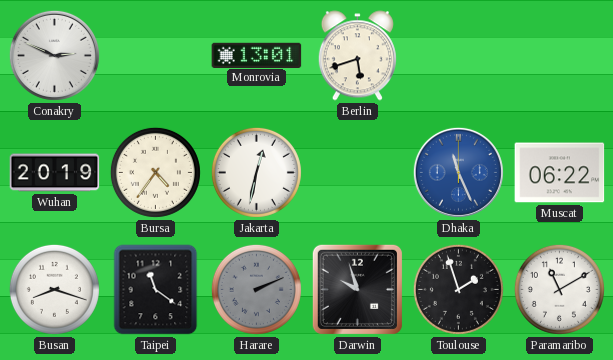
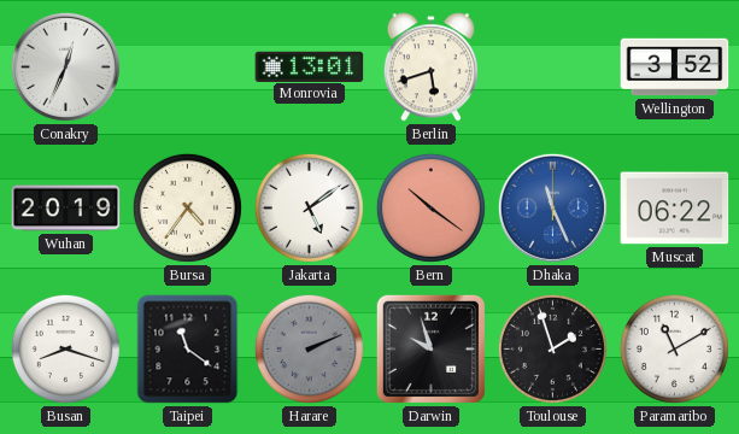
Conakry: 2:49 -> 12:34
Wellington: none -> 3:52
Jakarta: 12:32 -> 5:09
Bern: none -> 10:21
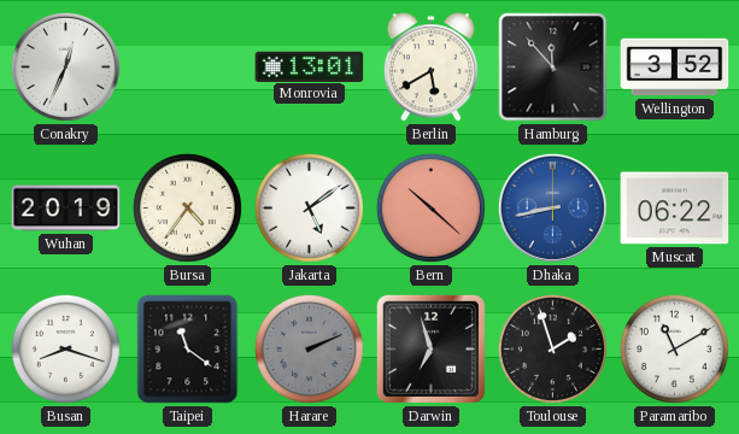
Berlin: 5:42 -> 5:40
Hamburg: none -> 11:53
Bern: 10:21 -> 10:22
Dhaka: 11:26 -> 8:43
Darwin: 9:57 -> 6:57
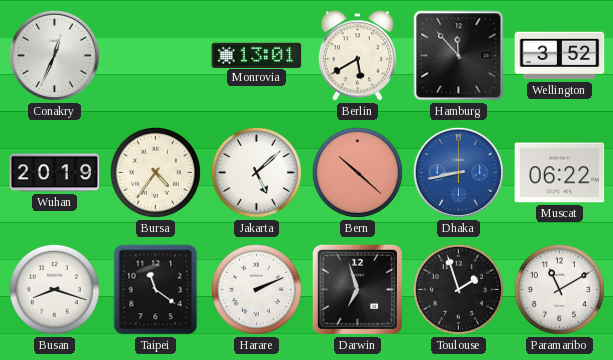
Jakarta: 5:09 -> 5:08
Harare dial: grey -> white
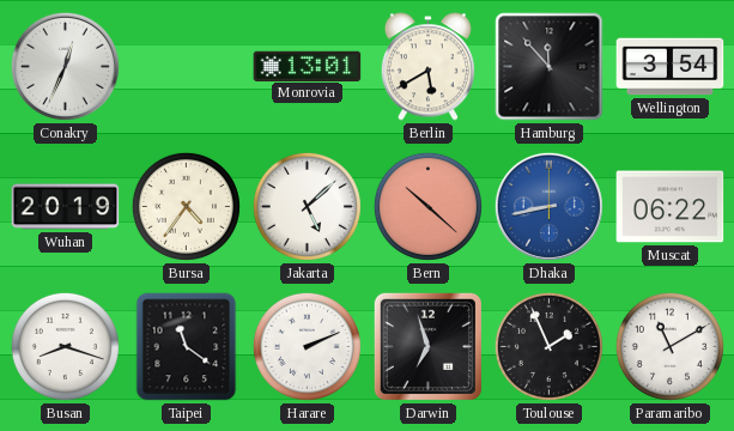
Wellington: 3:52 -> 3:54
Toulouse: 1:57 -> 1:56
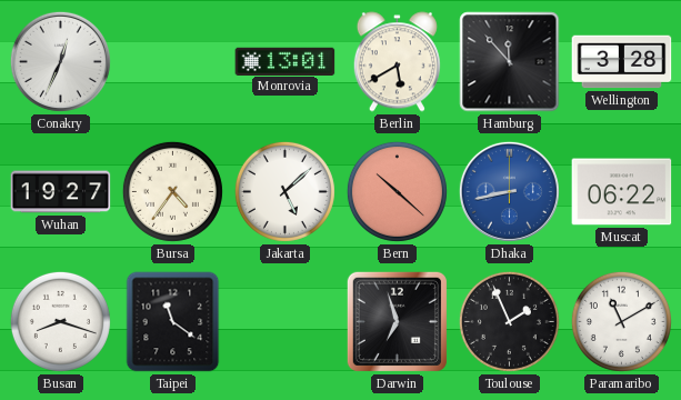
Wellington: 3:54 -> 3:28
Wuhan: 20:19 -> 19:27
Harare: 2:11 -> none
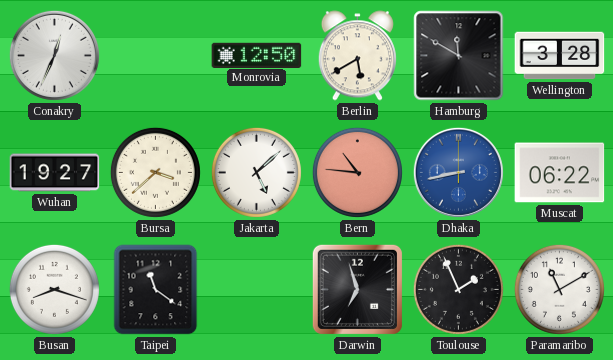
Monrovia: 13:01 -> 12:50
Hamburg: 11:53 -> 11:50
Bursa: 4:36 -> 3:38
Bern: 10:22 -> 10:46
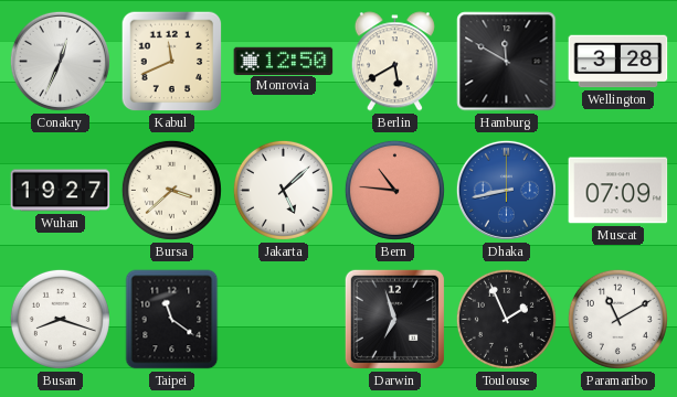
Kabul: none -> 11:41
Muscat: 06:22 -> 07:09
